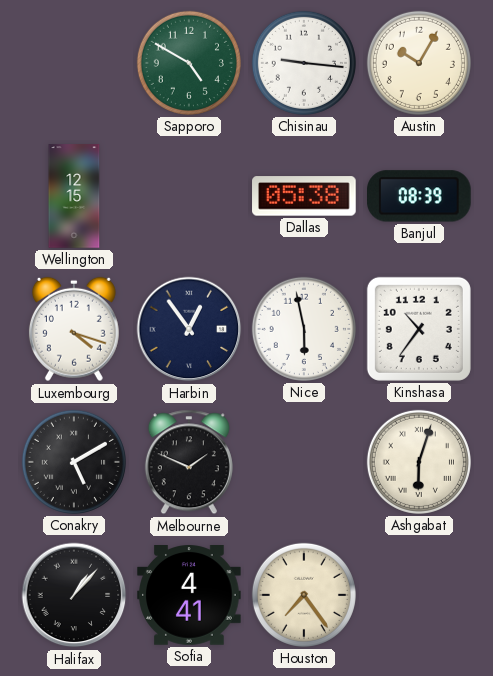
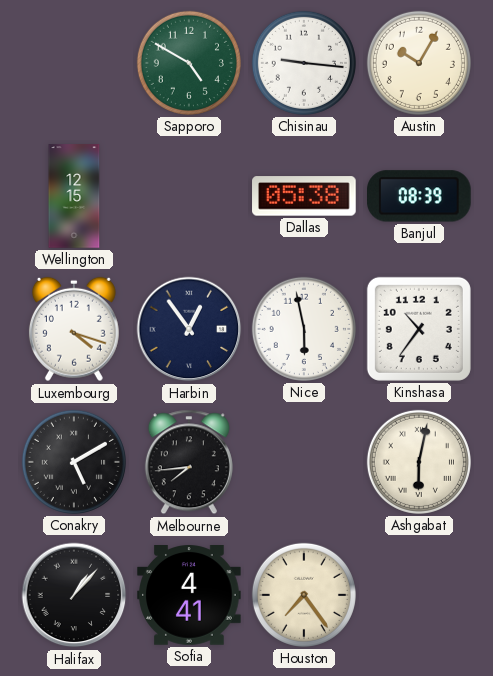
Melbourne: 1:49 -> 7:44
Ashgabat: 6:03 -> 6:02
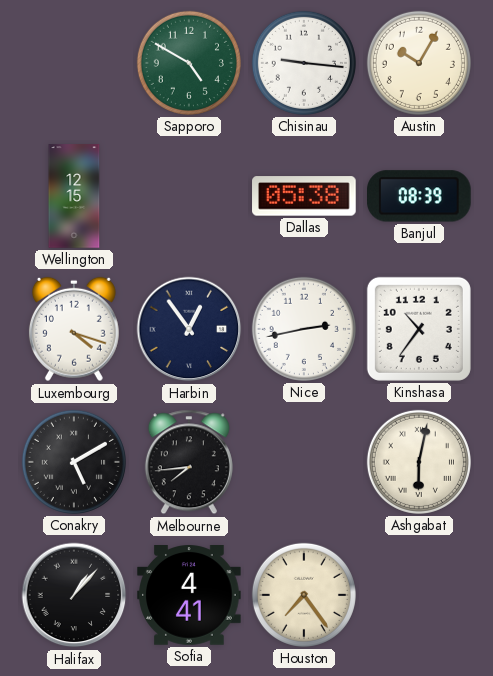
Nice: 5:58 -> 2:43
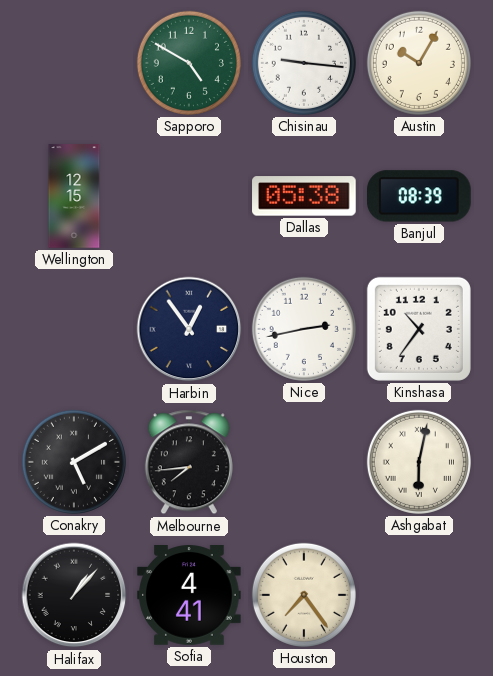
Luxembourg: 4:18 -> none
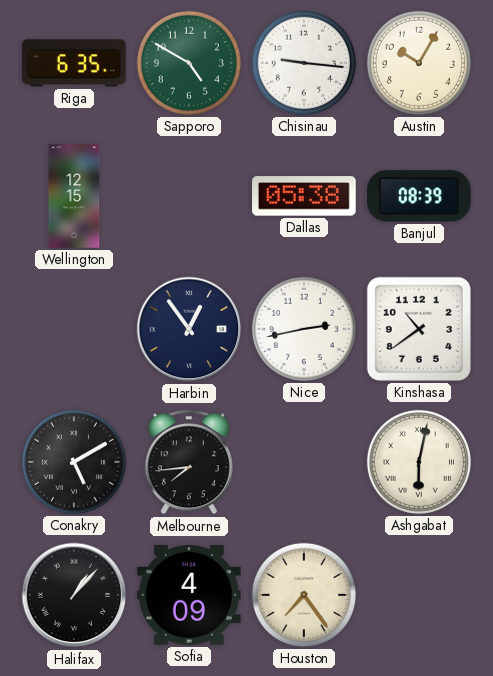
Riga: none -> 6:35
Kinshasa: 10:36 -> 10:39
Sofia: 4:41 -> 4:09
